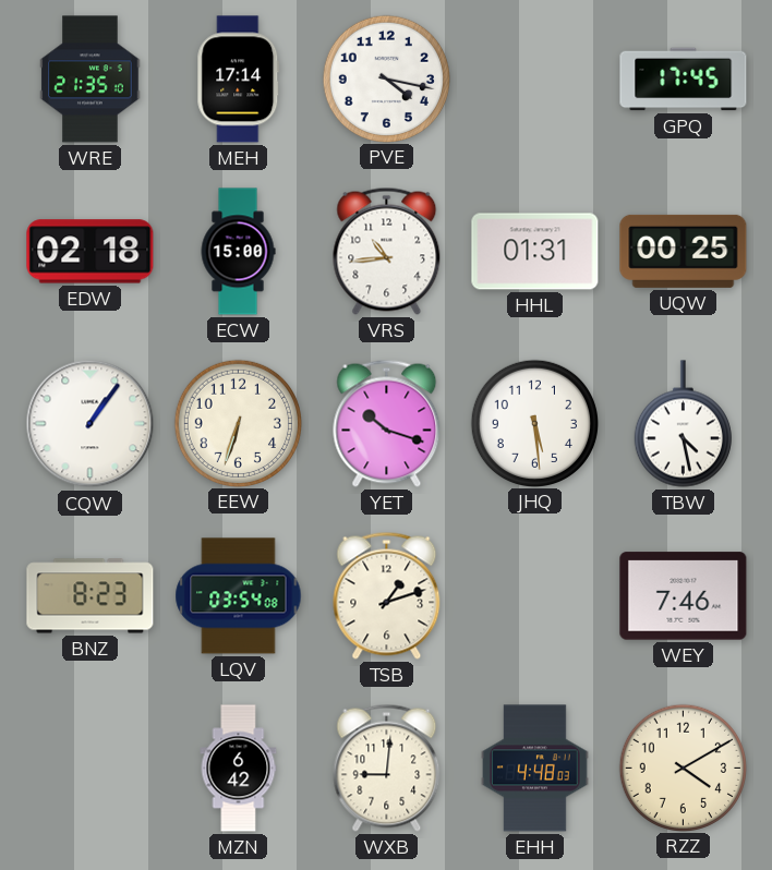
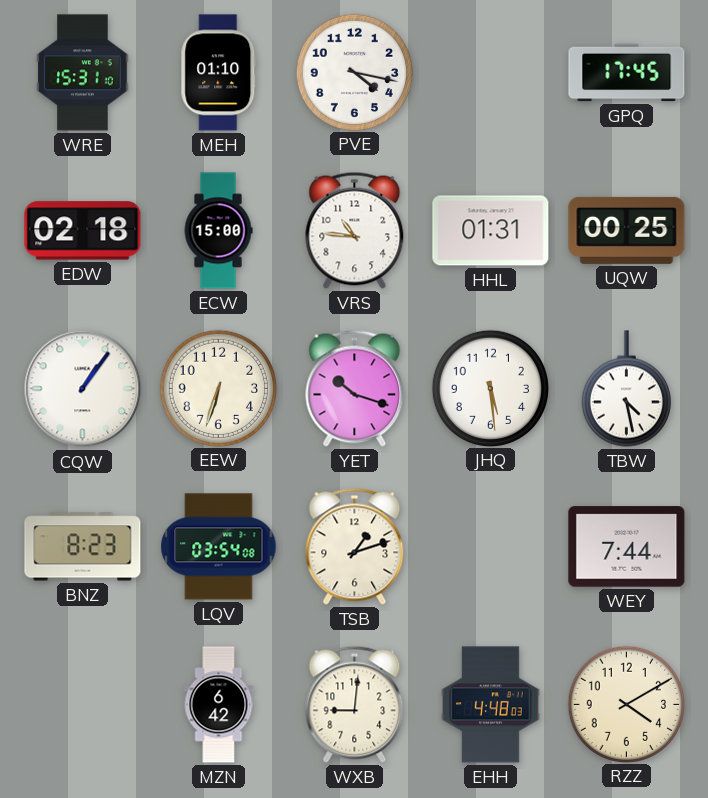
WRE: 21:35 -> 15:31
MEH: 17:14 -> 01:10
VRS: 10:44 -> 10:46
WEY: 7:46 -> 7:44
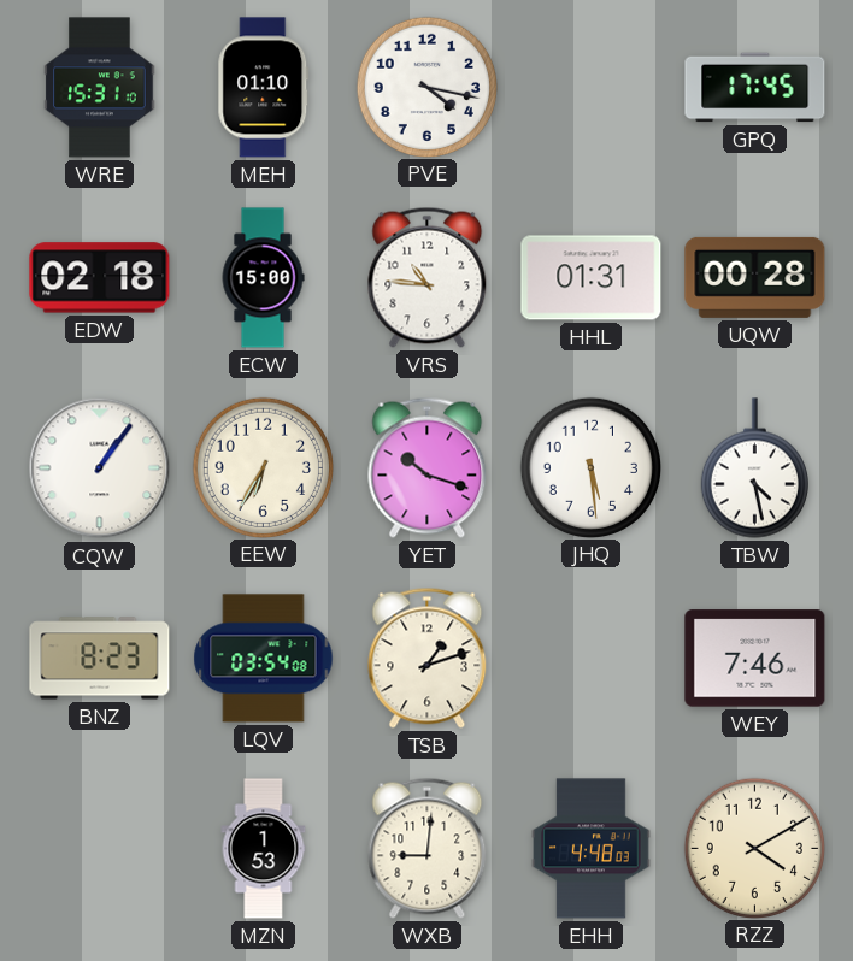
UQW: 00:25 -> 00:28
EEW: 6:33 -> 6:35
WEY: 7:44 -> 7:46
MZN: 6:42 -> 1:53
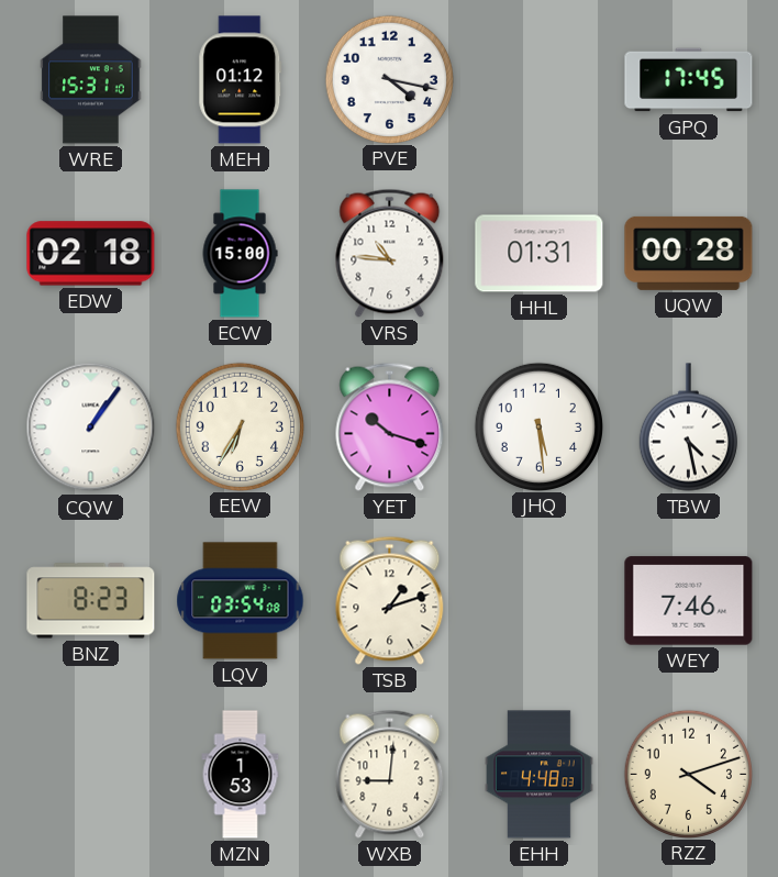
MEH: 01:10 -> 01:12
RZZ: 4:10 -> 4:12
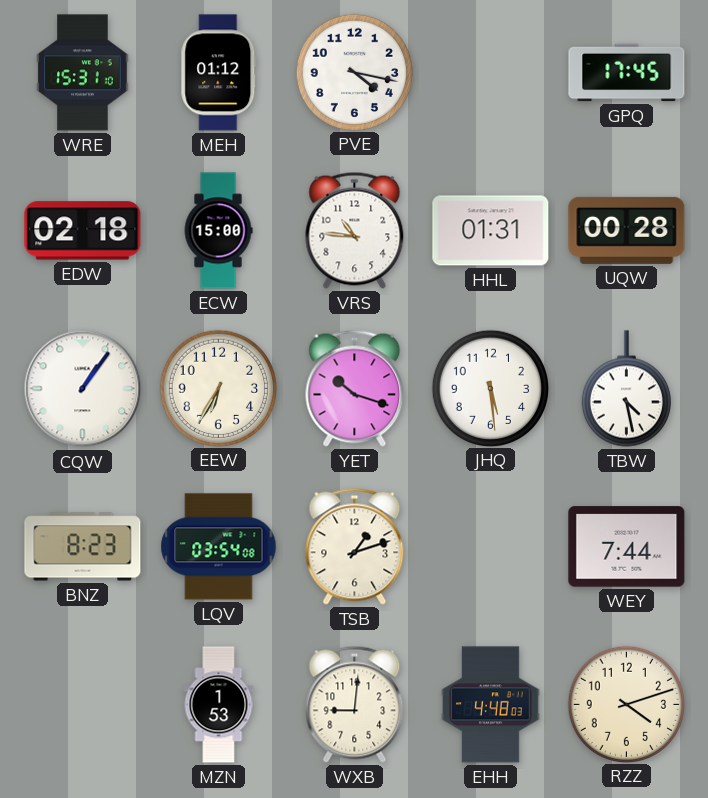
WEY: 7:46 -> 7:44
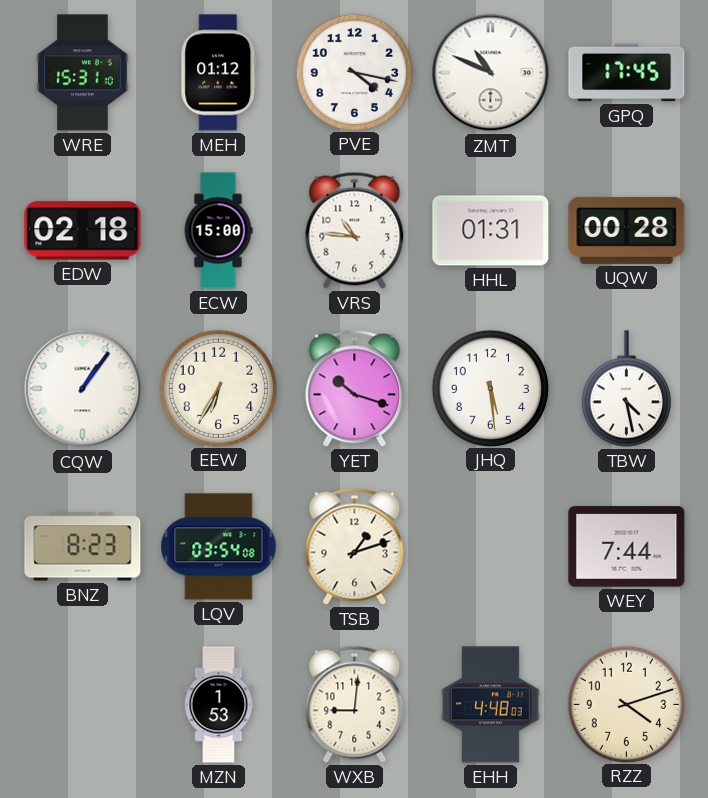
ZMT: none -> 10:49
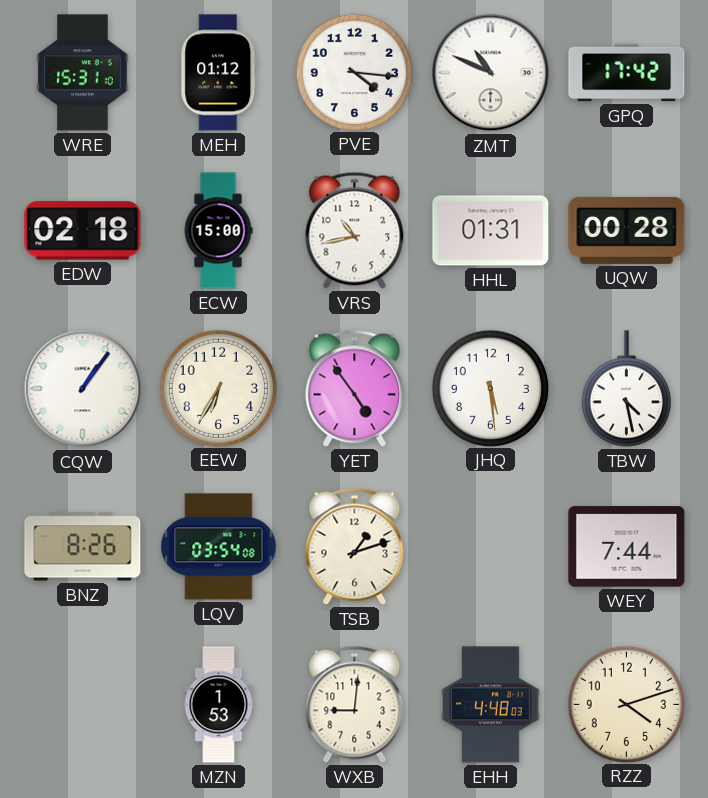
PVE: 4:17 -> 4:16
GPQ: 17:45 -> 17:42
VRS: 10:46 -> 10:43
YET: 10:18 -> 4:54
BNZ: 8:23 -> 8:26
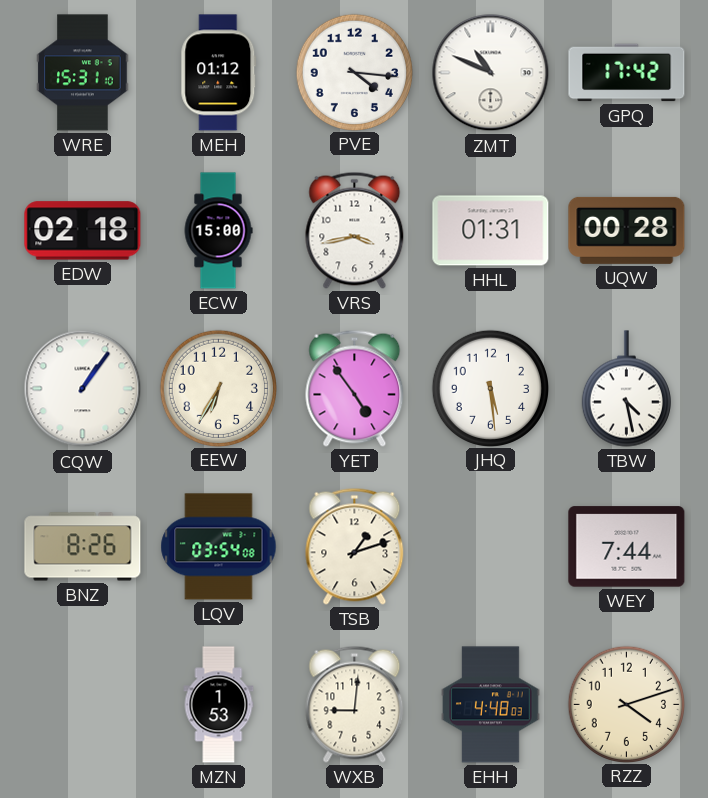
VRS: 10:43 -> 3:43
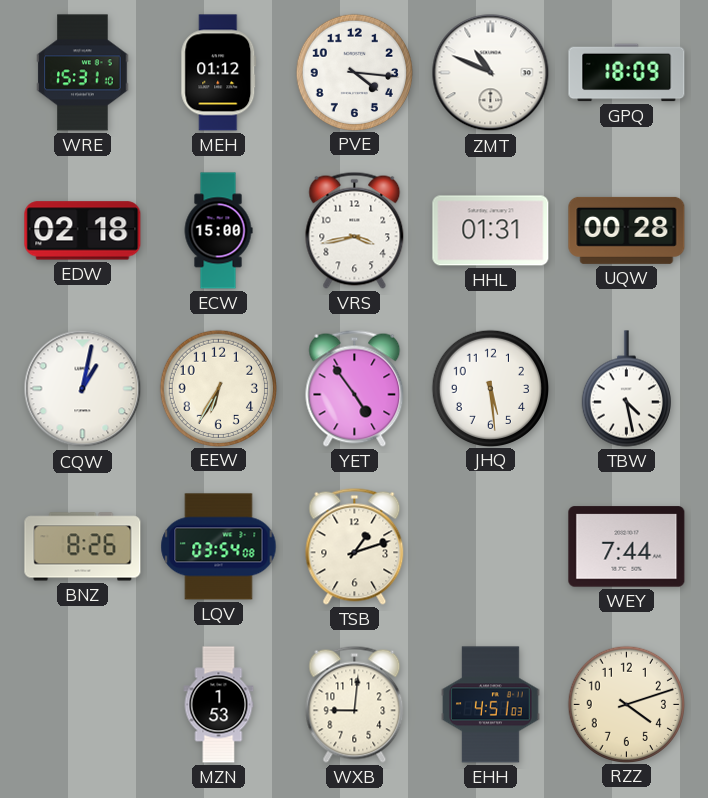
GPQ: 17:42 -> 18:09
CQW: 1:06 -> 1:02
EHH: 4:48 -> 4:51
